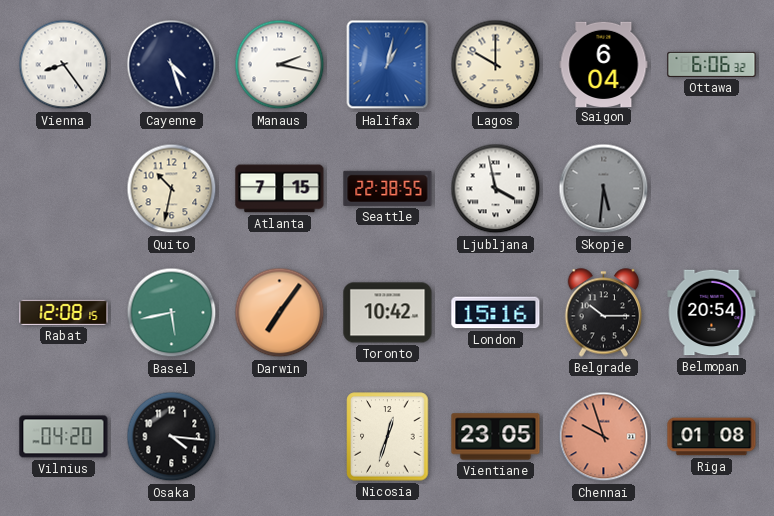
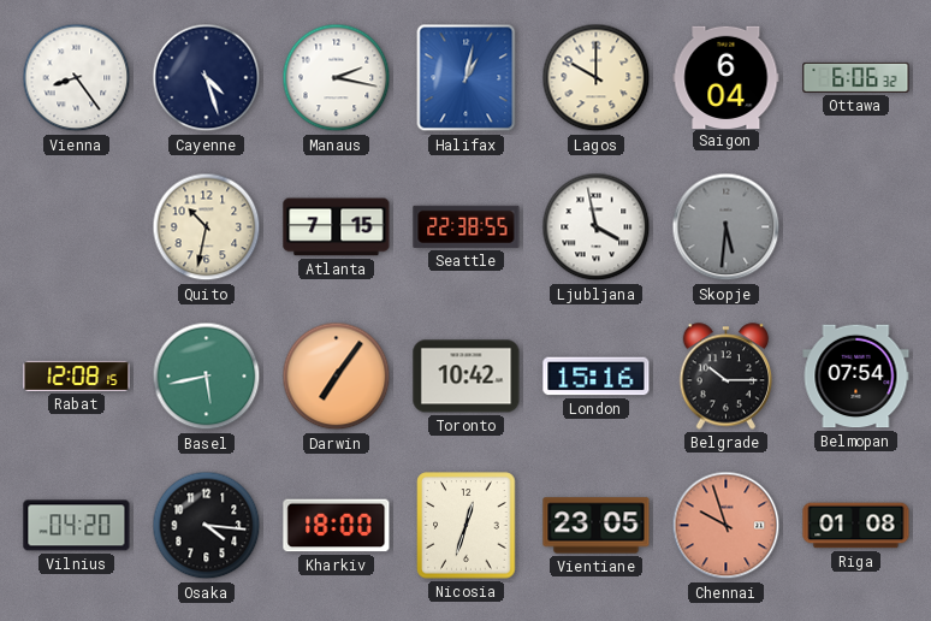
Belmopan: 20:54 -> 07:54
Kharkiv: none -> 18:00
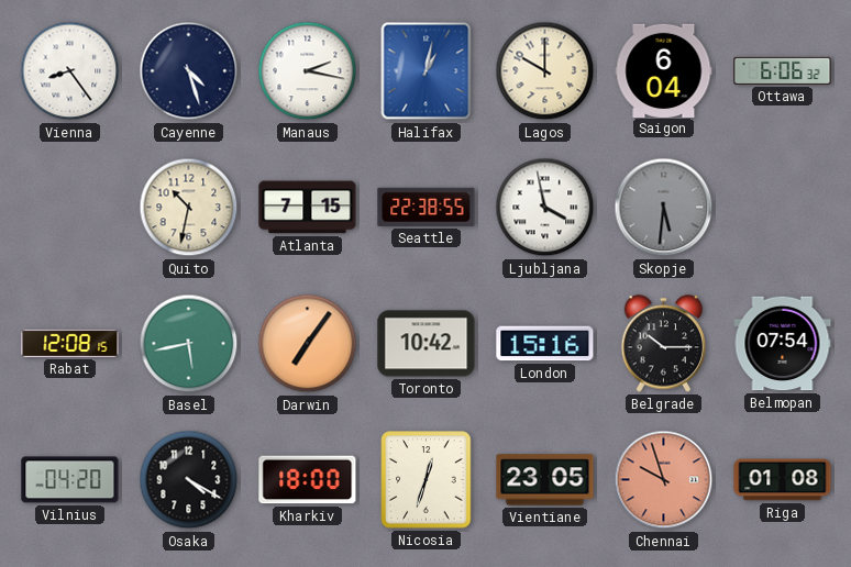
Osaka: 4:16 -> 4:20
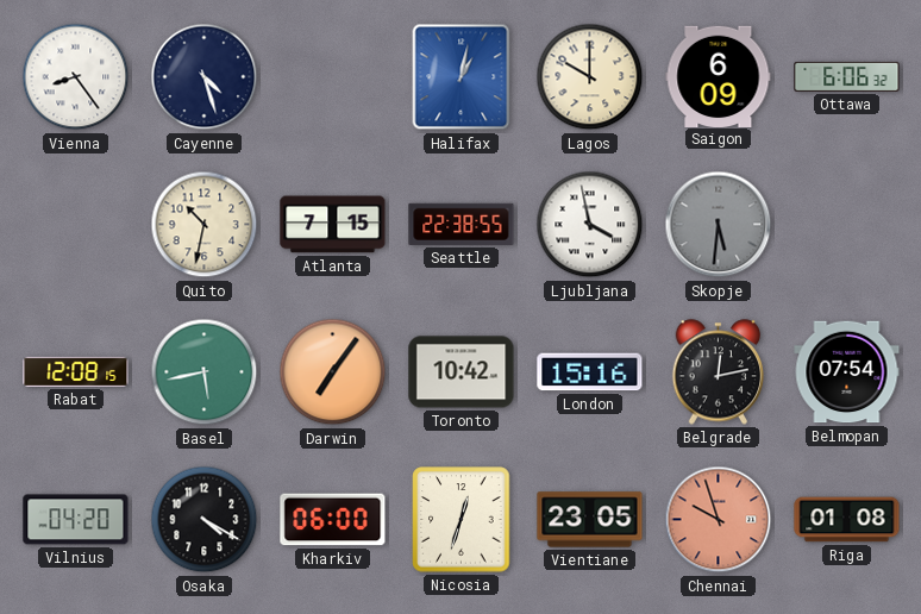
Manaus: 2:17 -> none
Saigon: 6:04 -> 6:09
Belgrade: 10:15 -> 12:13
Kharkiv: 18:00 -> 06:00
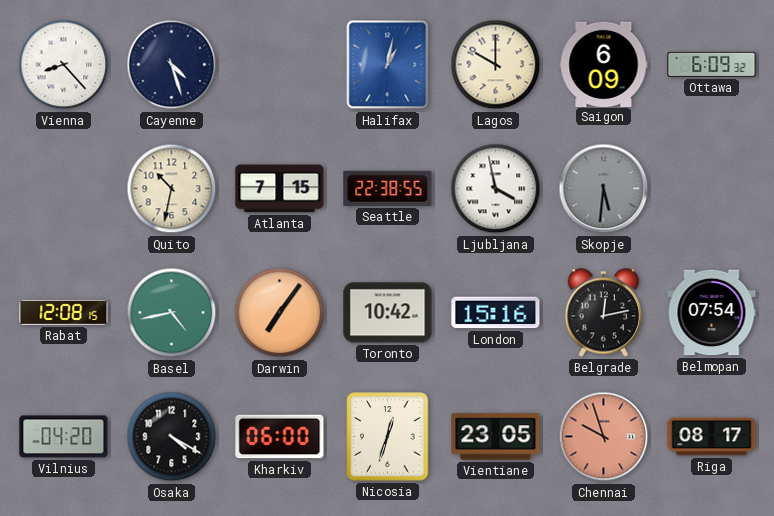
Vienna: 8:24 -> 8:23
Ottawa: 6:06 -> 6:09
Basel: 5:43 -> 4:43
Riga: 01:08 -> 08:17
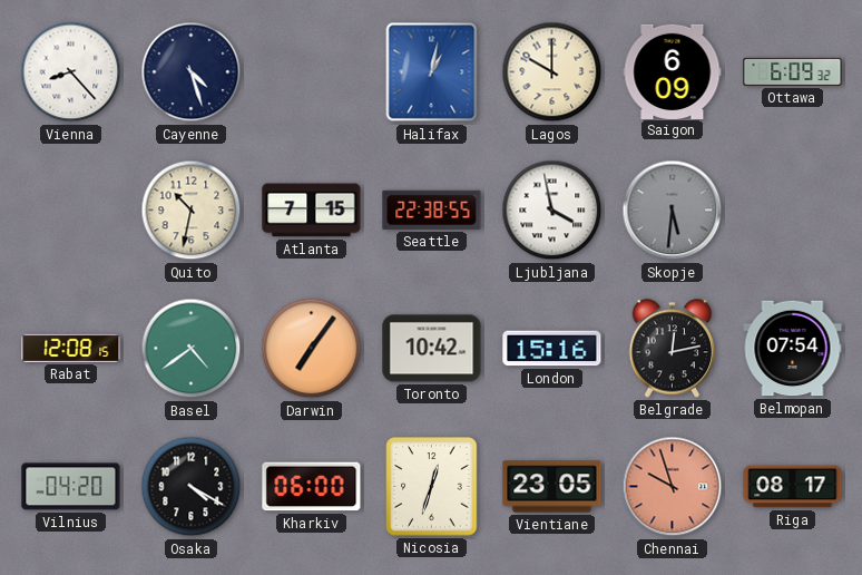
Basel: 4:43 -> 4:39
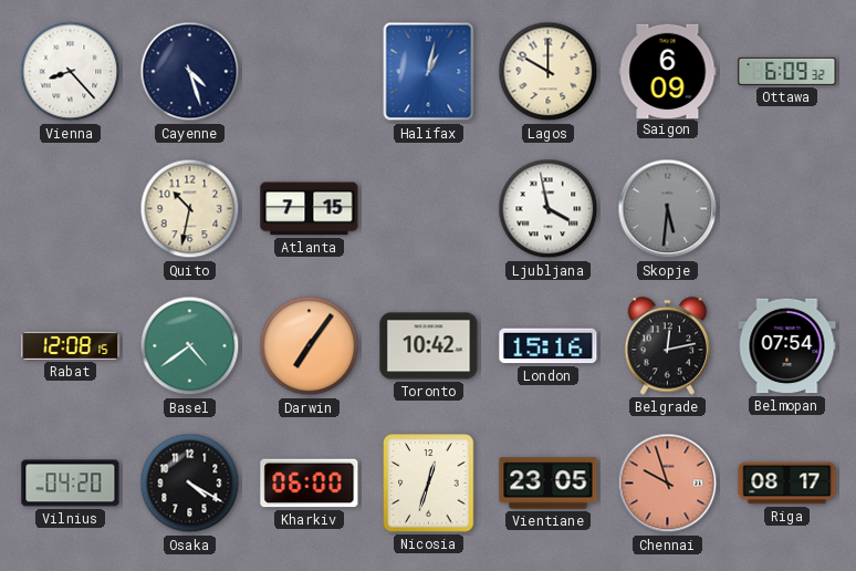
Seattle: 22:38 -> none
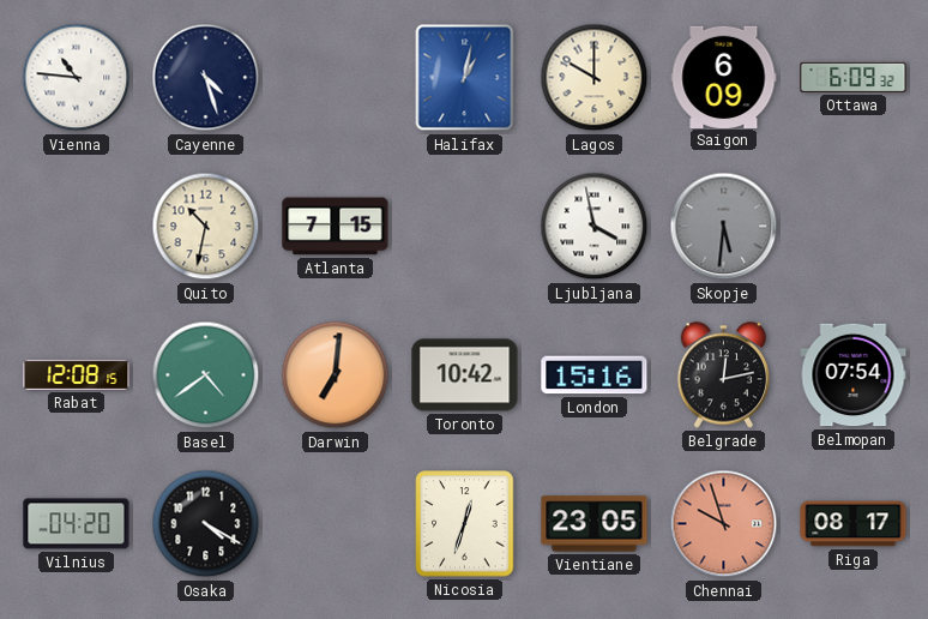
Vienna: 8:23 -> 10:46
Darwin: 7:06 -> 7:01
Kharkiv: 06:00 -> none
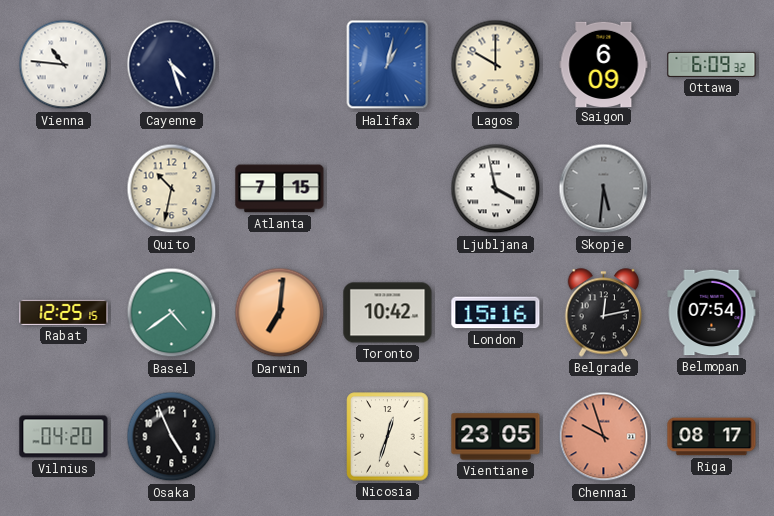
Rabat: 12:08 -> 12:25
Osaka: 4:20 -> 4:56
